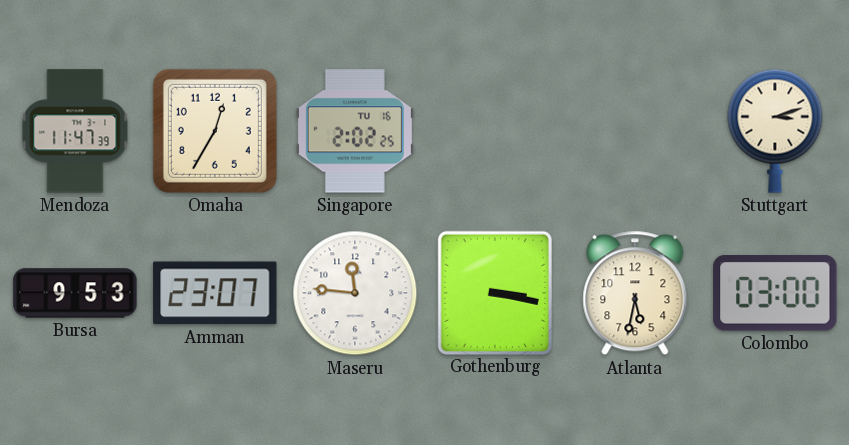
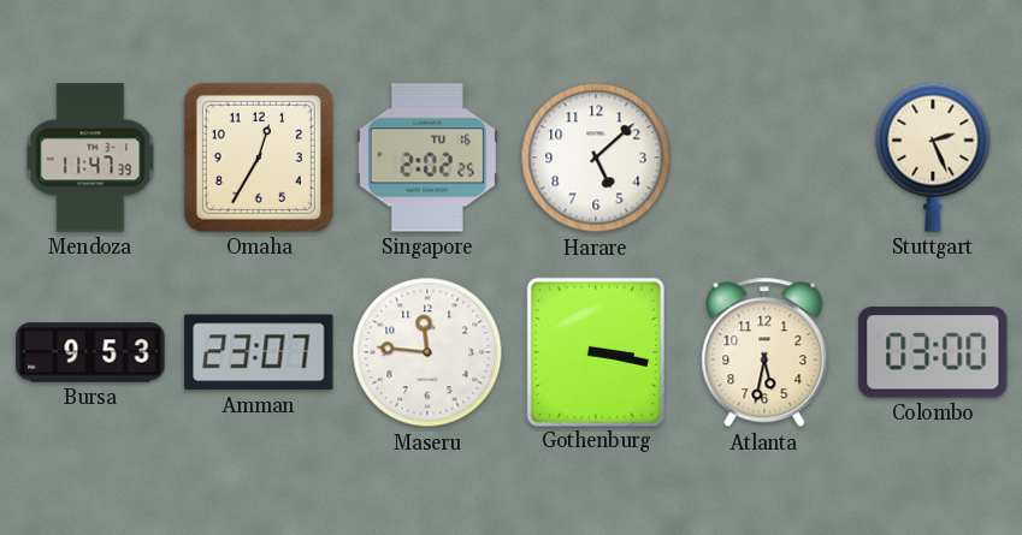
Harare: none -> 5:08
Stuttgart: 3:12 -> 2:26
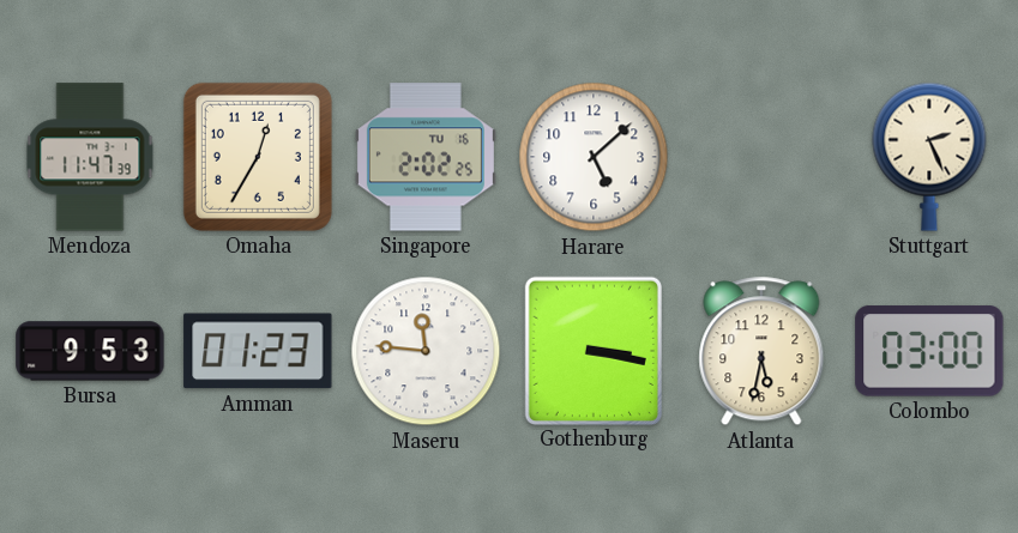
Amman: 23:07 -> 01:23
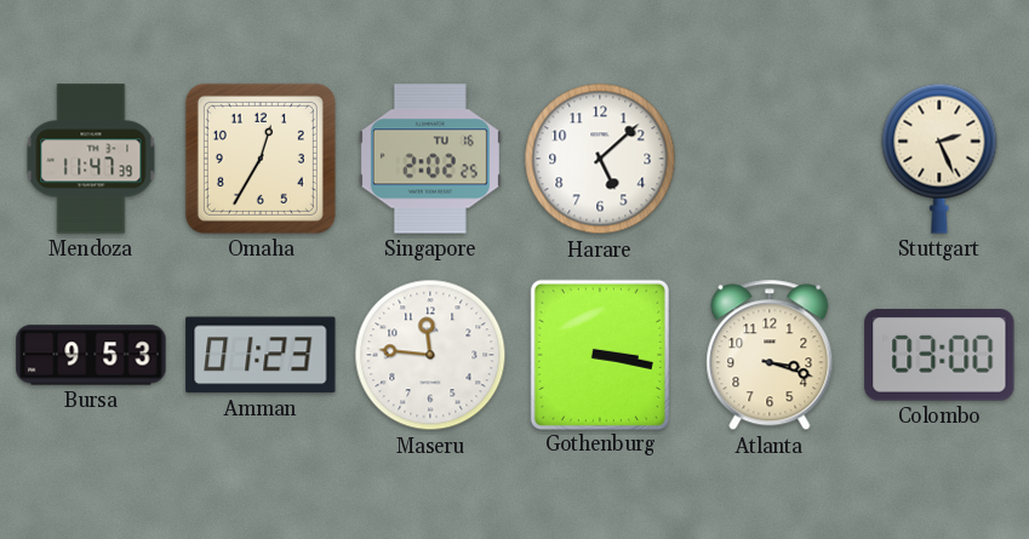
Atlanta: 5:32 -> 3:18
